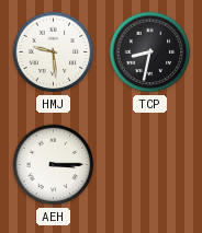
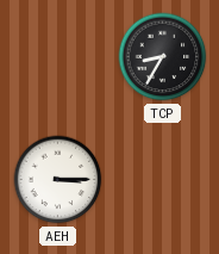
HMJ: 9:29 -> none
TCP: 8:32 -> 8:35
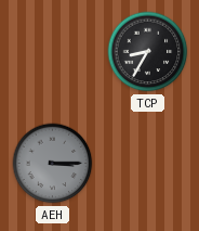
AEH dial: white -> grey
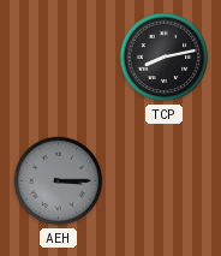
TCP: 8:35 -> 8:13
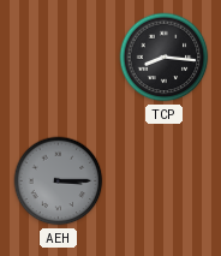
TCP: 8:13 -> 8:16
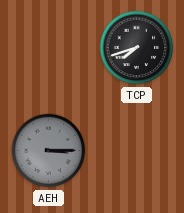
TCP: 8:16 -> 7:42
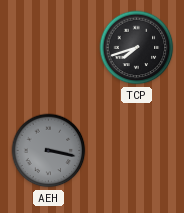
AEH: 3:15 -> 3:17
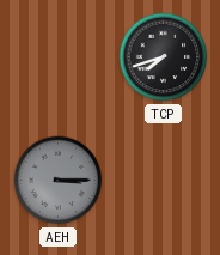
AEH: 3:17 -> 3:15
